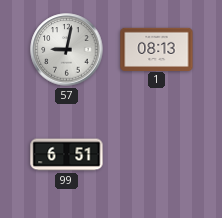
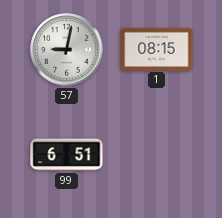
1: 08:13 -> 08:15
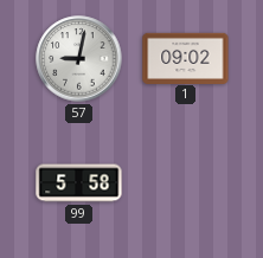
1: 08:15 -> 09:02
99: 6:51 -> 5:58
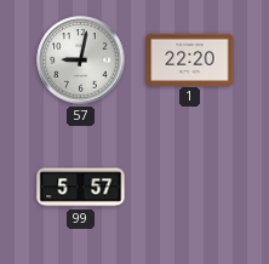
1: 09:02 -> 22:20
99: 5:58 -> 5:57
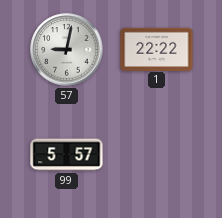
1: 22:20 -> 22:22
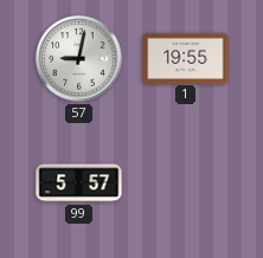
1: 22:22 -> 19:55
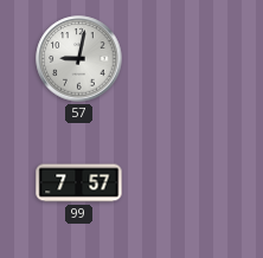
1: 19:55 -> none
99: 5:57 -> 7:57
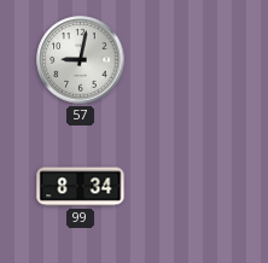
99: 7:57 -> 8:34
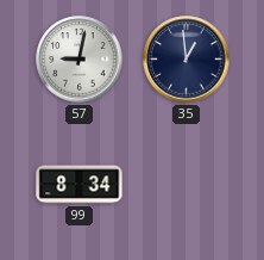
35: none -> 12:59
